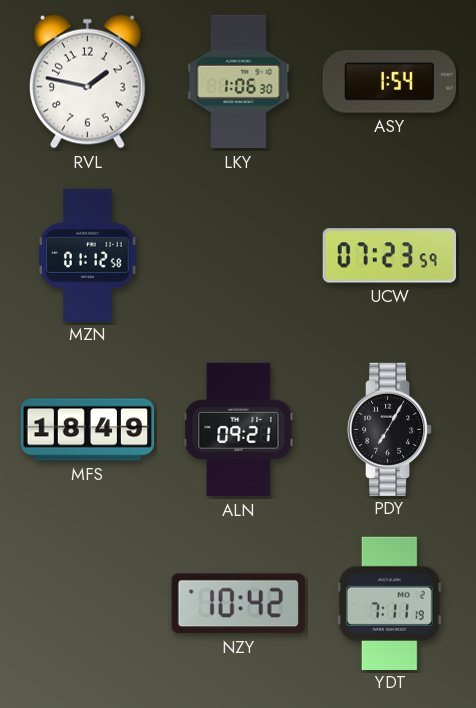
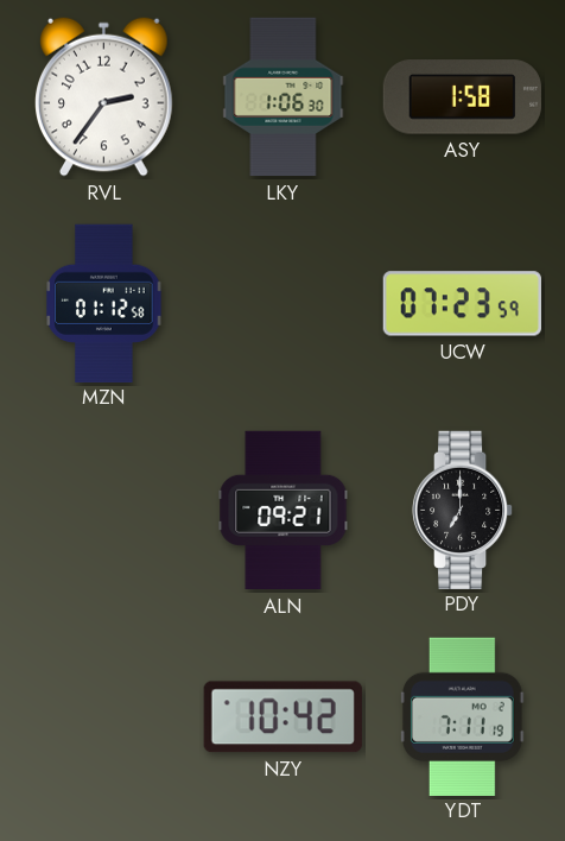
RVL: 1:47 -> 2:36
ASY: 1:54 -> 1:58
MFS: 18:49 -> none
PDY: 7:05 -> 7:00
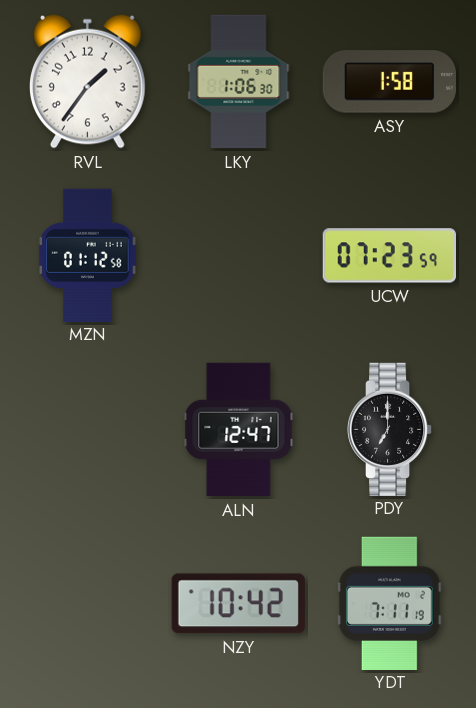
RVL: 2:36 -> 1:36
ALN: 09:21 -> 12:47
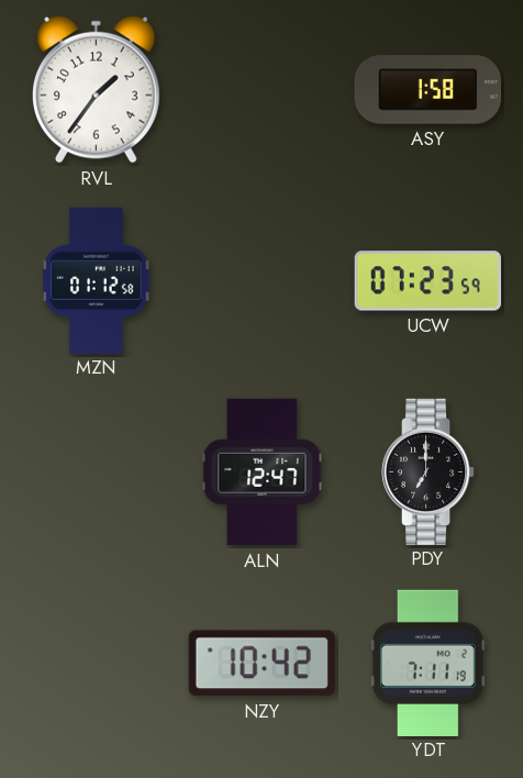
LKY: 1:06 -> none
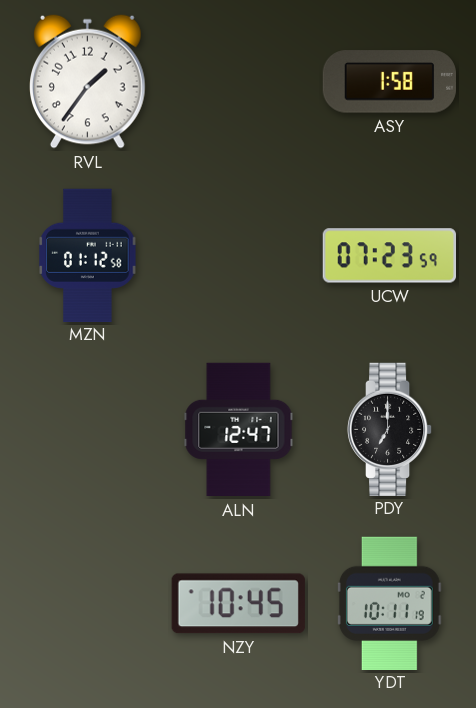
NZY: 10:42 -> 10:45
YDT: 7:11 -> 10:11
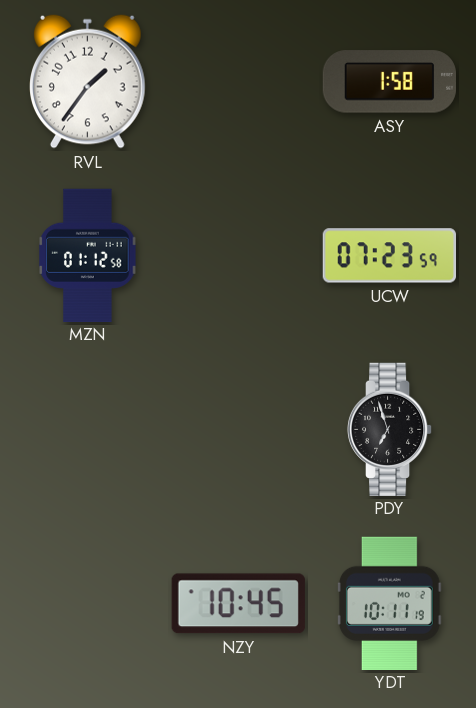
ALN: 12:47 -> none
PDY: 7:00 -> 6:57
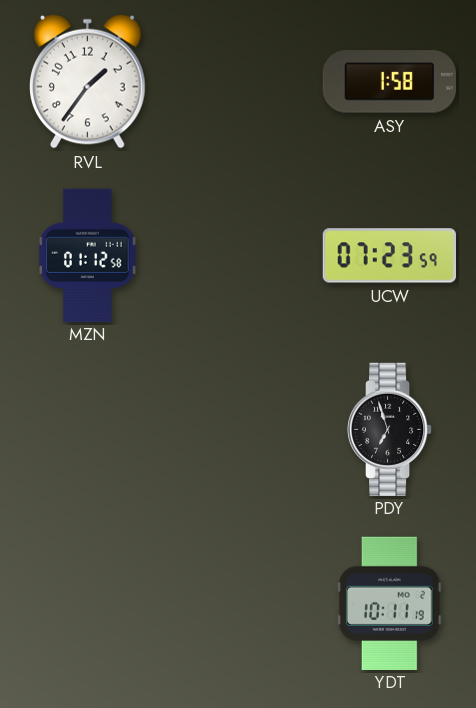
NZY: 10:45 -> none
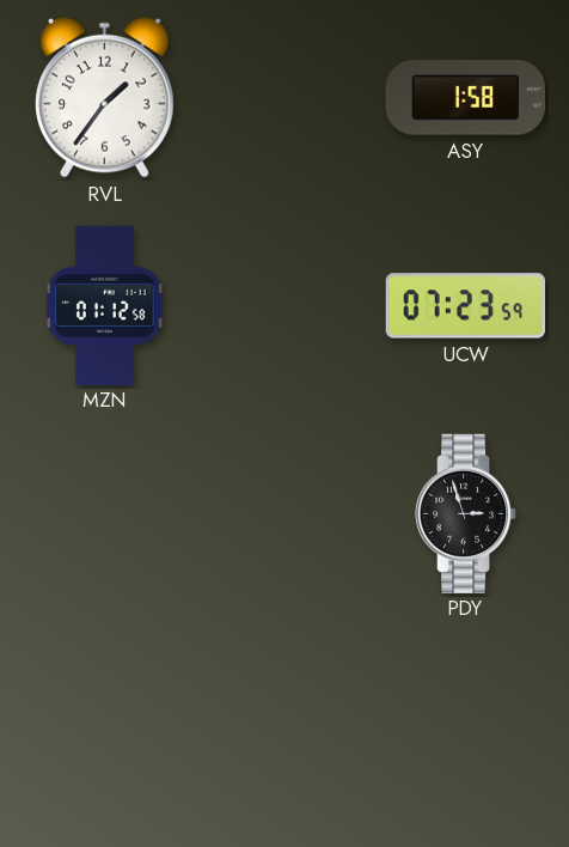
PDY: 6:57 -> 2:57
YDT: 10:11 -> none
